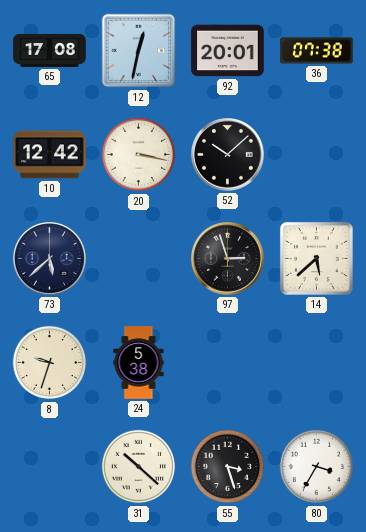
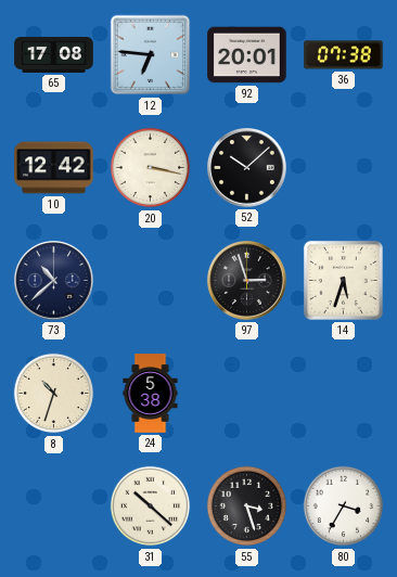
12: 12:32 -> 6:46
73: 5:38 -> 10:38
14: 5:38 -> 5:33
8: 9:33 -> 10:33
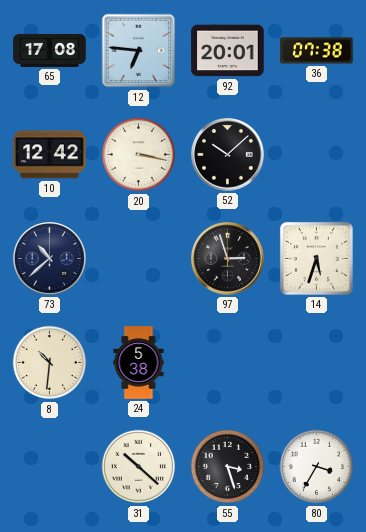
8: 10:33 -> 10:31
